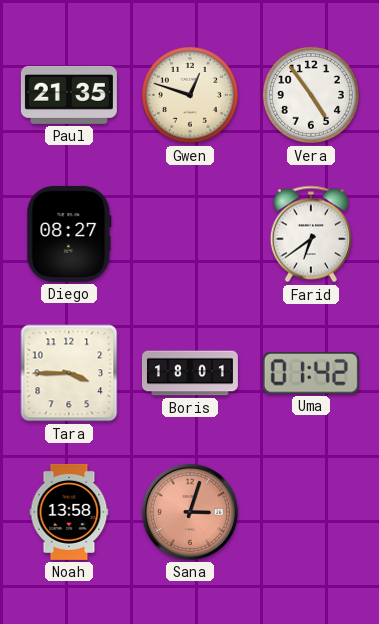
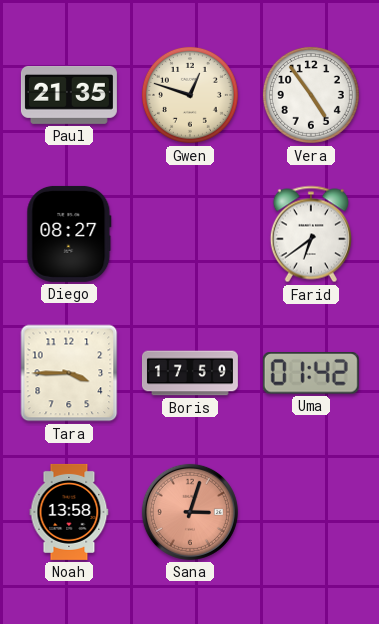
Boris: 18:01 -> 17:59
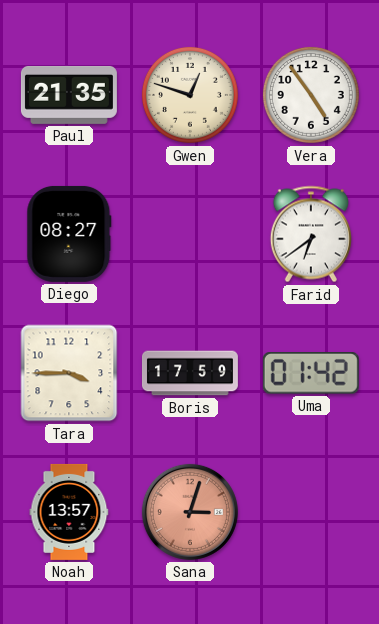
Noah: 13:58 -> 13:57
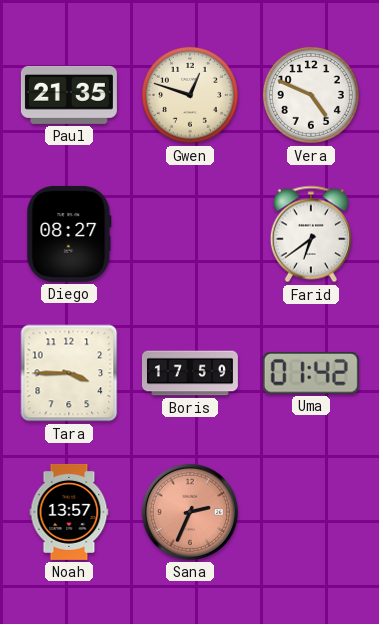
Vera: 4:54 -> 4:49
Sana: 3:03 -> 2:34
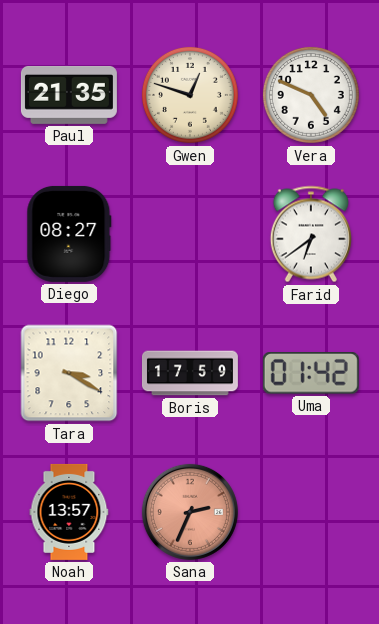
Tara: 3:45 -> 3:20
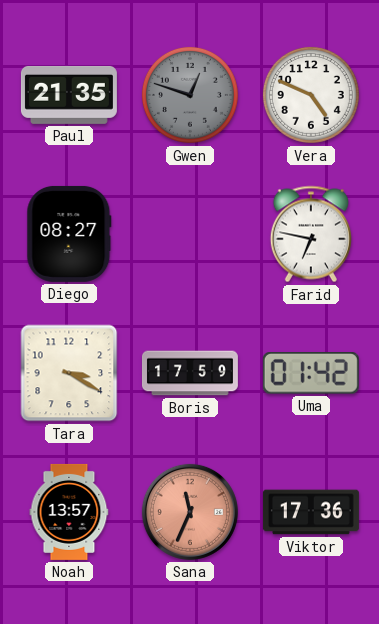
Gwen dial: cream -> grey
Farid: 6:39 -> 6:47
Sana: 2:34 -> 11:34
Viktor: none -> 17:36
